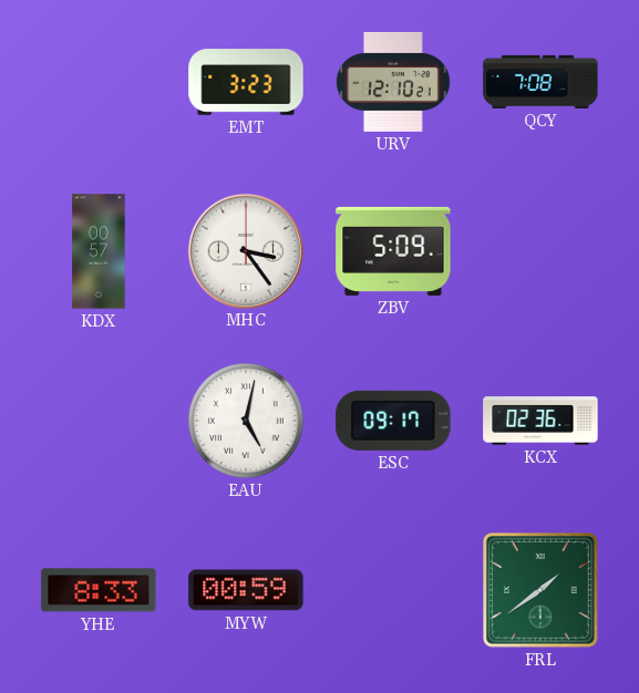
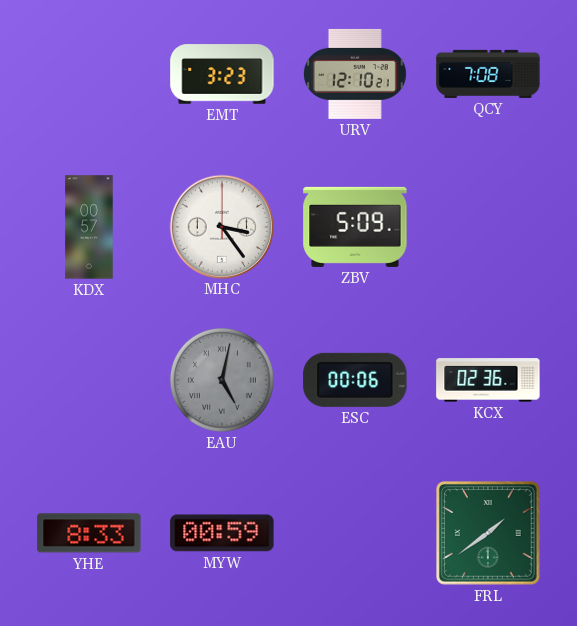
EAU dial: white -> grey
ESC: 09:17 -> 00:06
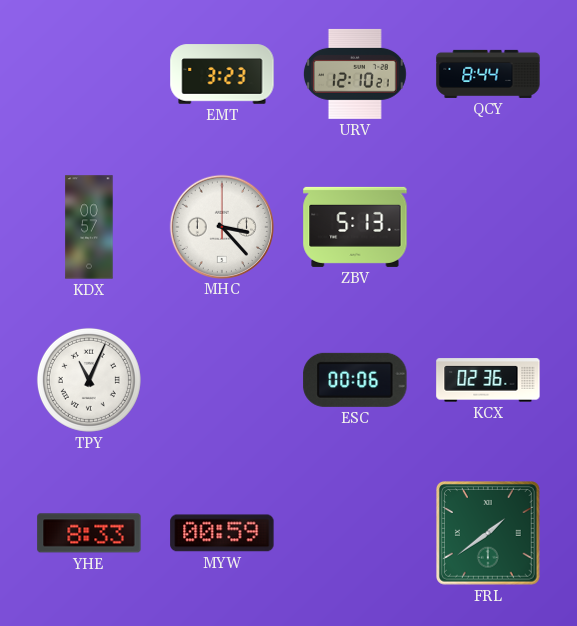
QCY: 7:08 -> 8:44
MHC: 3:24 -> 3:23
ZBV: 5:09 -> 5:13
TPY: none -> 11:04
EAU: 5:02 -> none
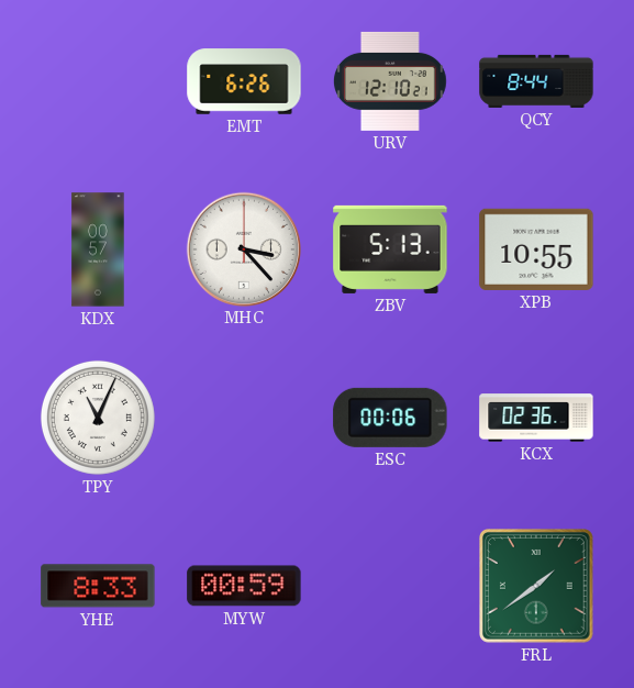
EMT: 3:23 -> 6:26
XPB: none -> 10:55
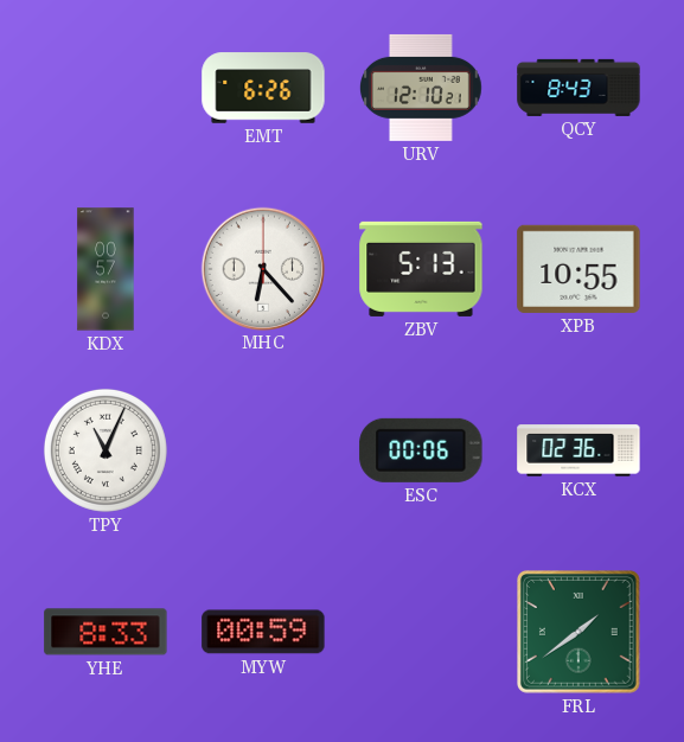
QCY: 8:44 -> 8:43
MHC: 3:23 -> 6:23
